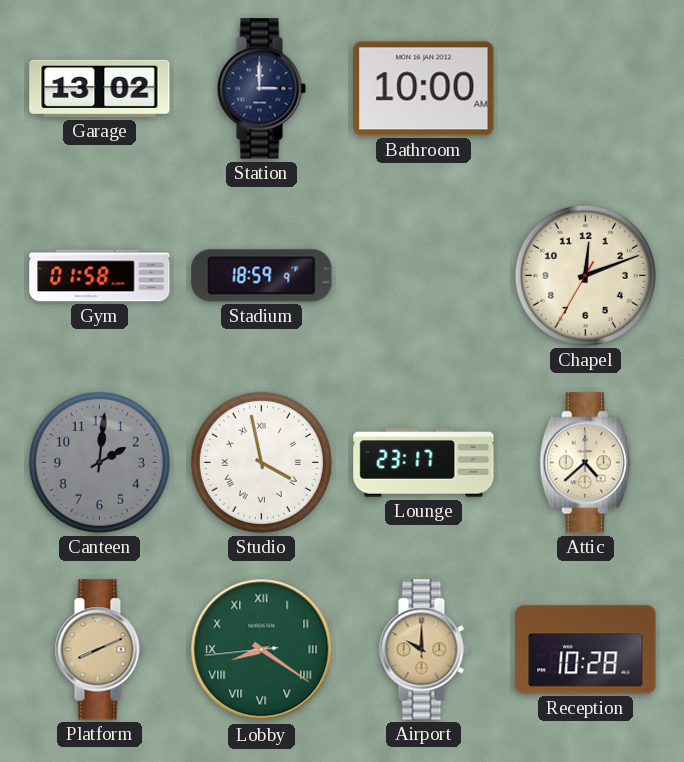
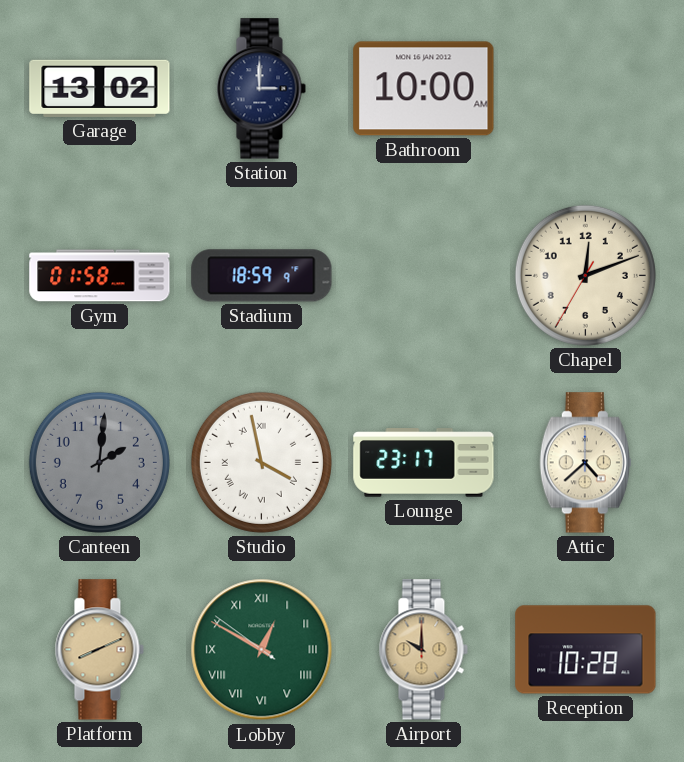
Lobby: 8:20 -> 12:49
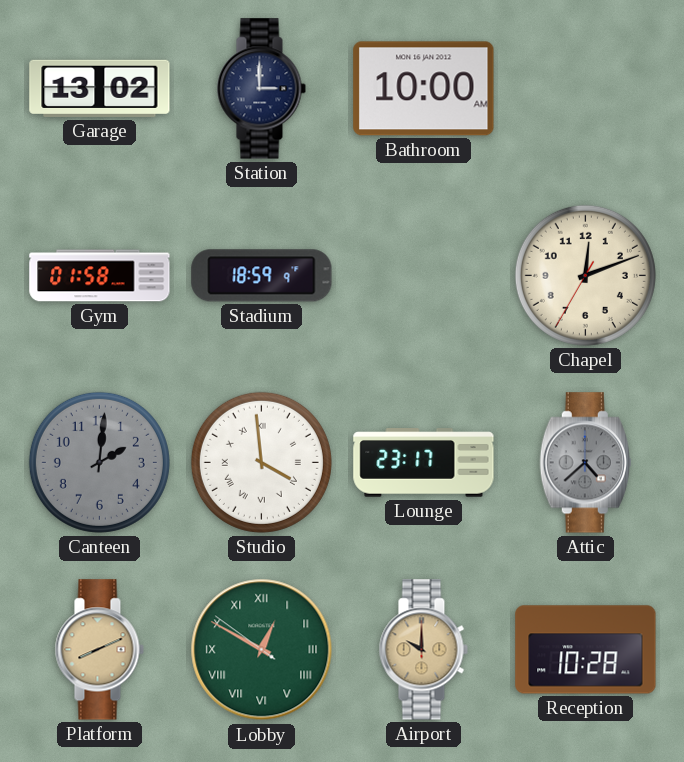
Studio: 3:58 -> 3:59
Attic dial: cream -> grey
